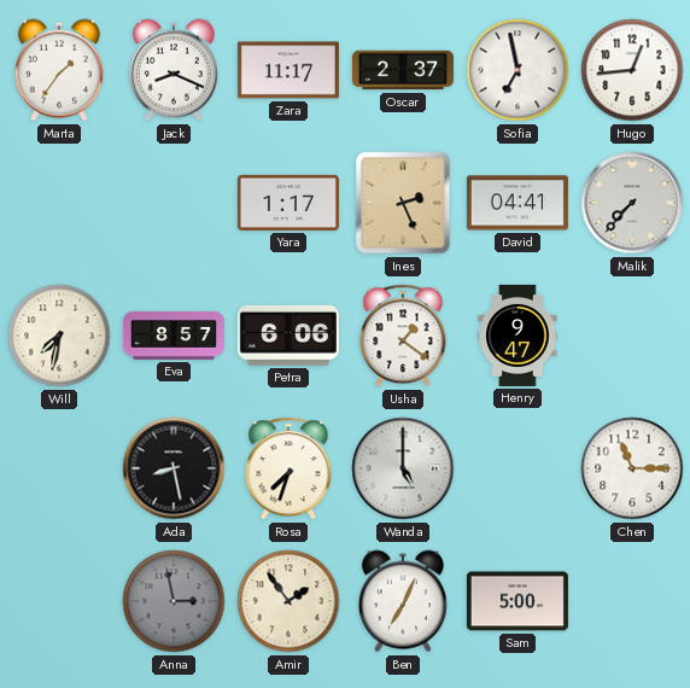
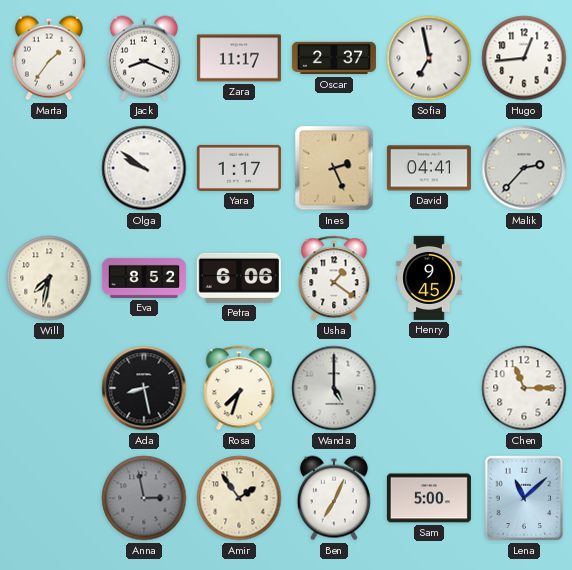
Olga: none -> 9:51
Malik: 7:37 -> 2:37
Eva: 8:57 -> 8:52
Henry: 9:47 -> 9:45
Lena: none -> 11:08
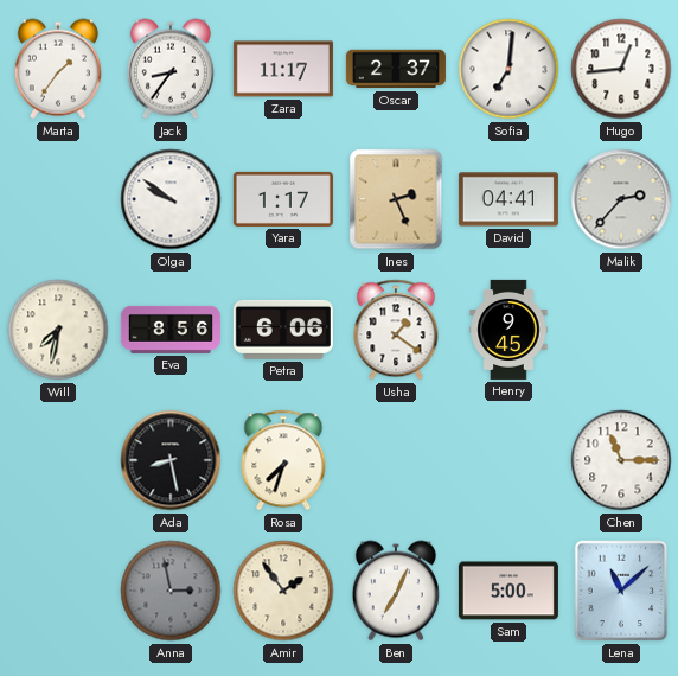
Jack: 8:19 -> 8:36
Sofia: 6:58 -> 7:01
Eva: 8:52 -> 8:56
Wanda: 5:00 -> none
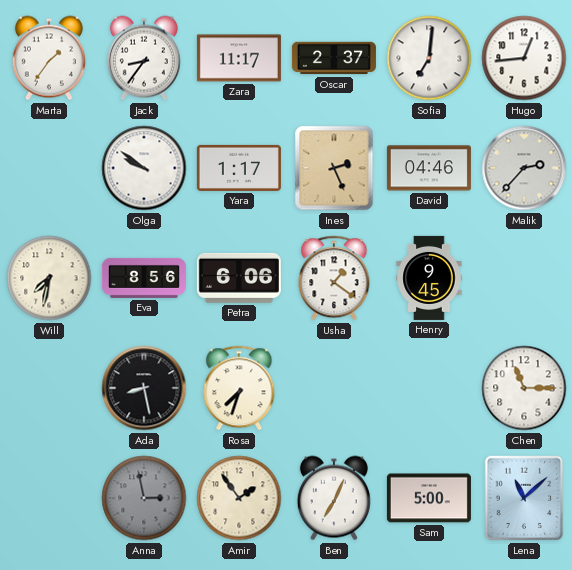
David: 04:41 -> 04:46
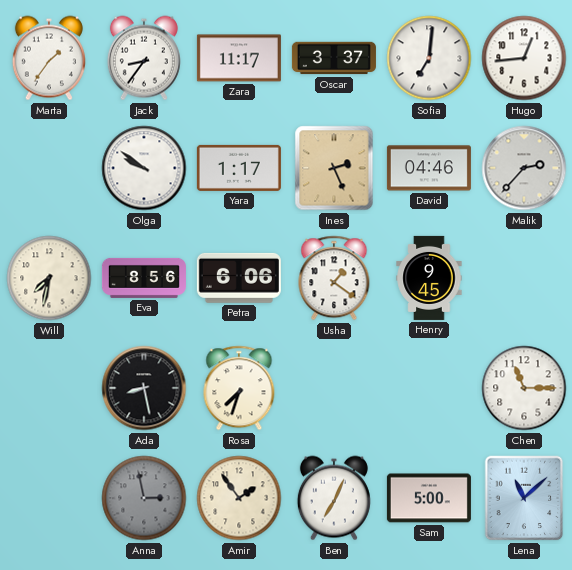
Oscar: 2:37 -> 3:37
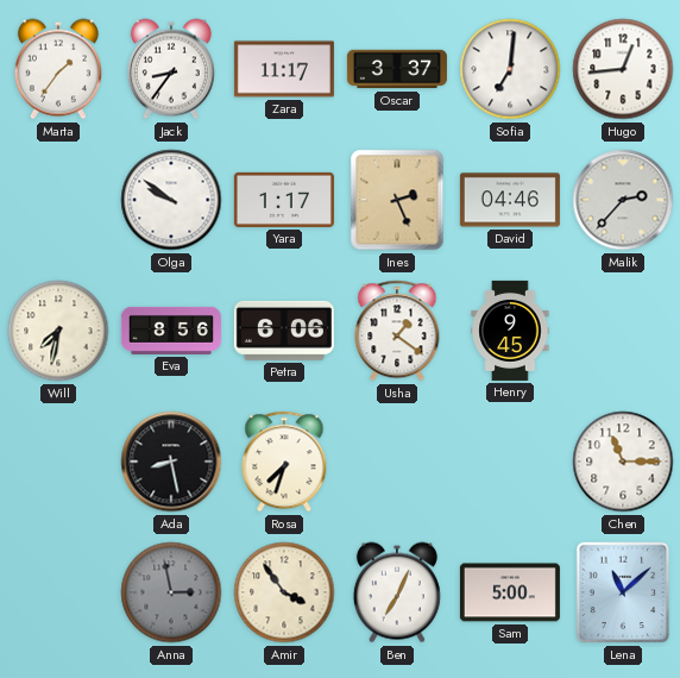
Amir: 1:54 -> 3:54
